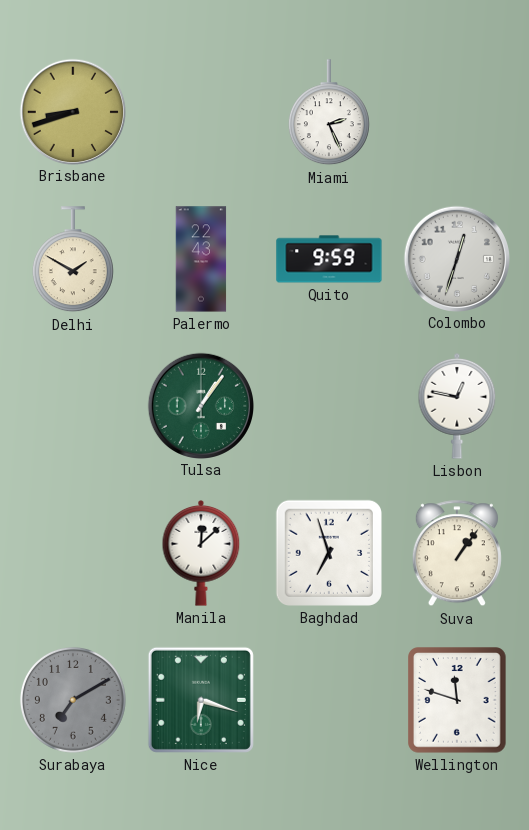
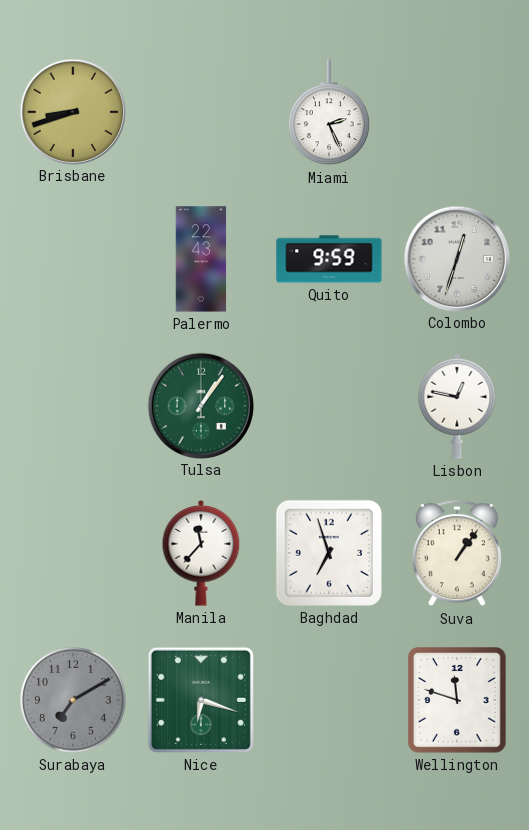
Delhi: 1:50 -> none
Manila: 12:08 -> 11:37
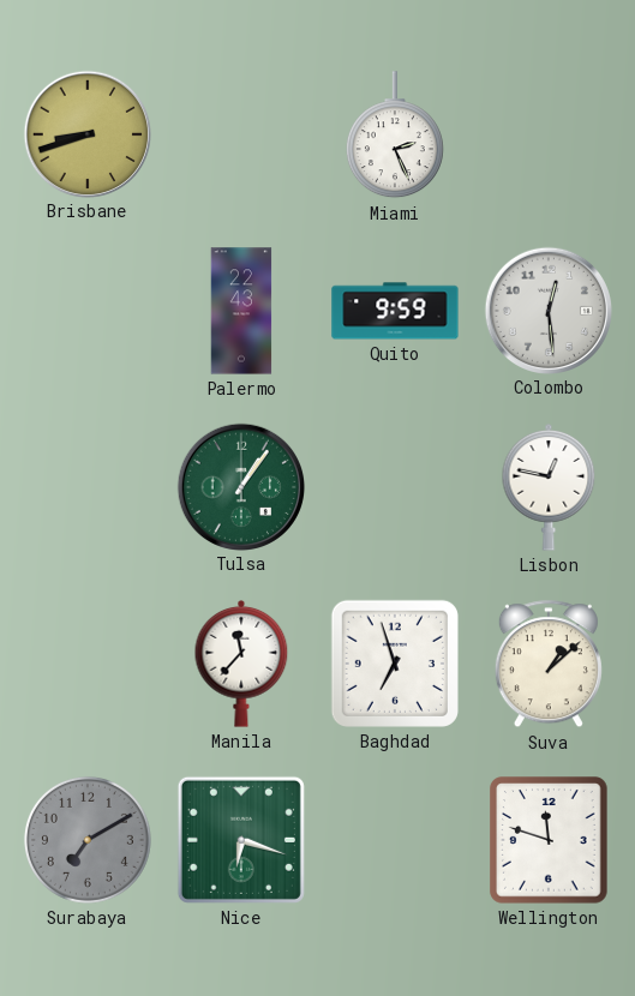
Colombo: 12:33 -> 12:29
Suva: 1:06 -> 1:08
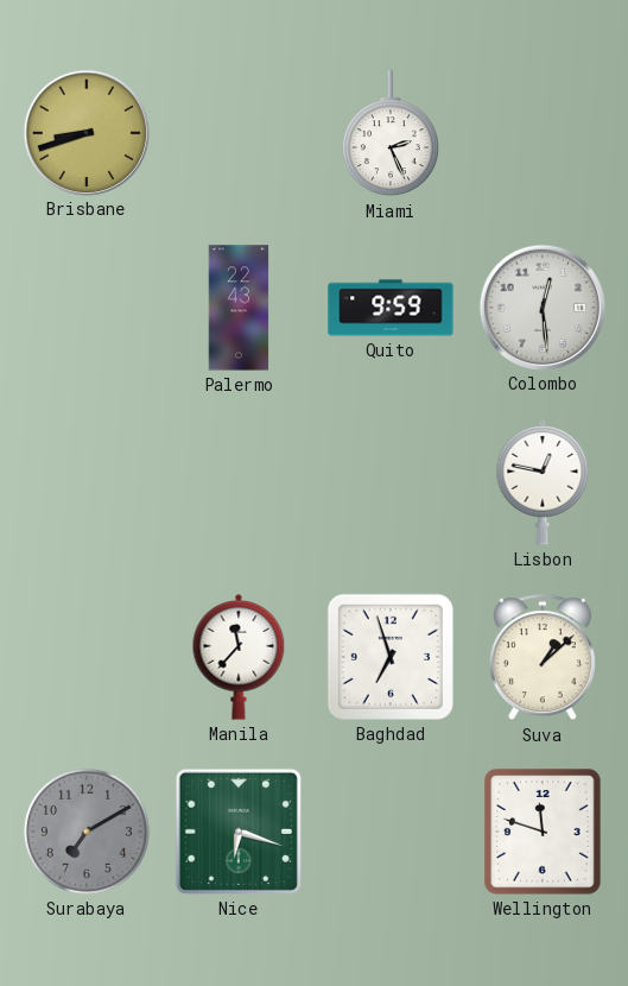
Tulsa: 1:06 -> none
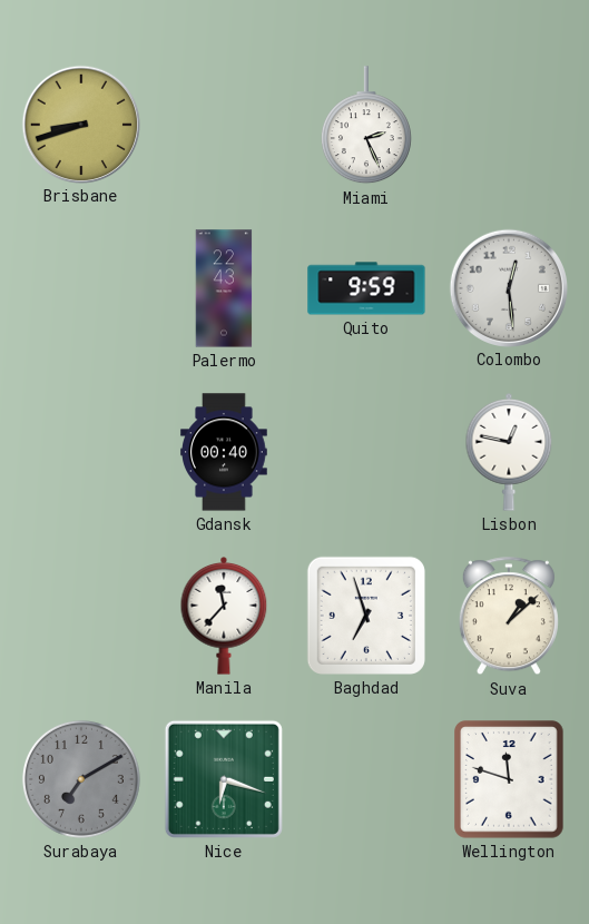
Gdansk: none -> 00:40
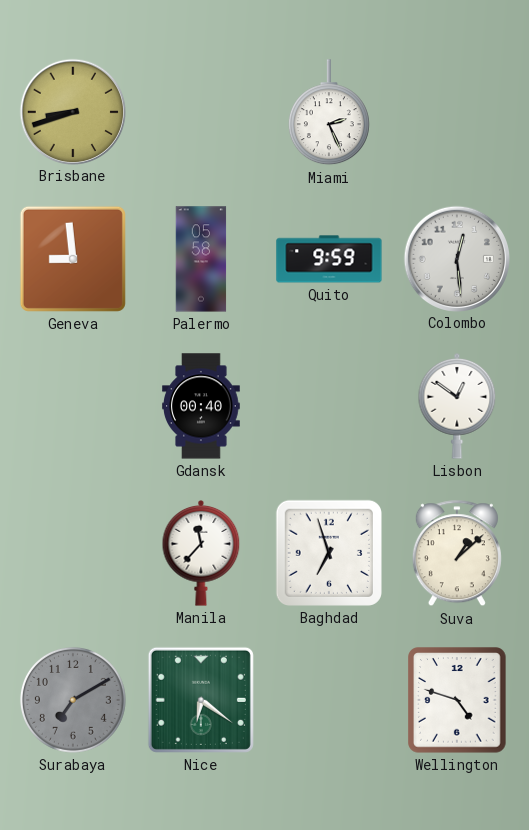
Geneva: none -> 8:59
Palermo: 22:43 -> 05:58
Lisbon: 12:47 -> 12:51
Nice: 6:18 -> 6:21
Wellington: 11:48 -> 4:48
